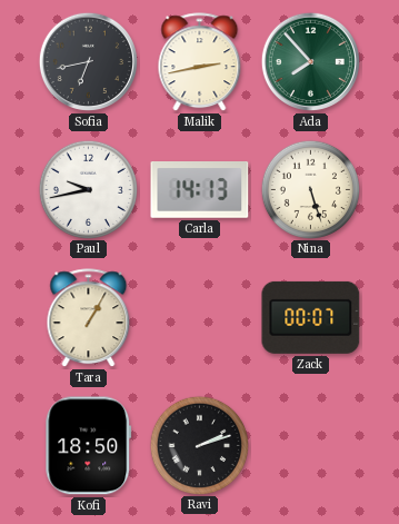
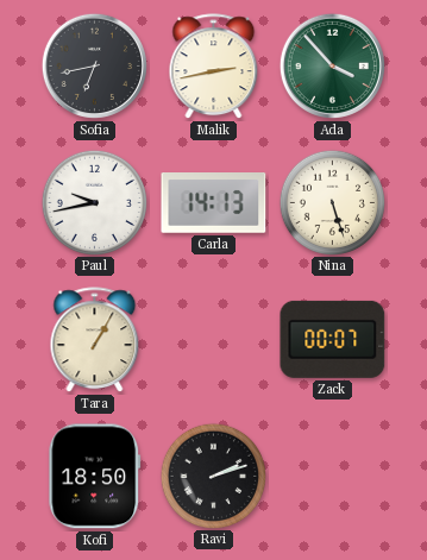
Ada: 7:53 -> 3:53
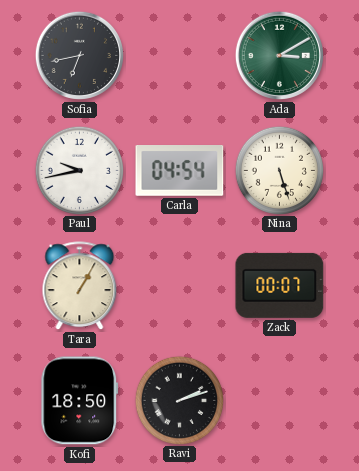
Malik: 2:43 -> none
Ada: 3:53 -> 3:10
Carla: 14:13 -> 04:54
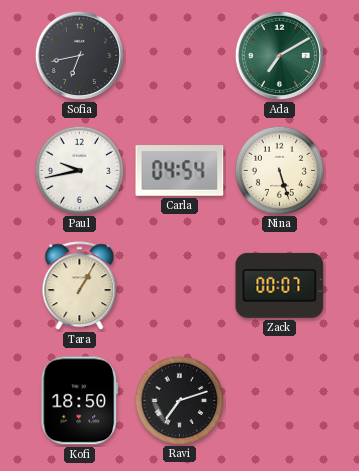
Ada: 3:10 -> 7:10
Ravi: 2:12 -> 7:12
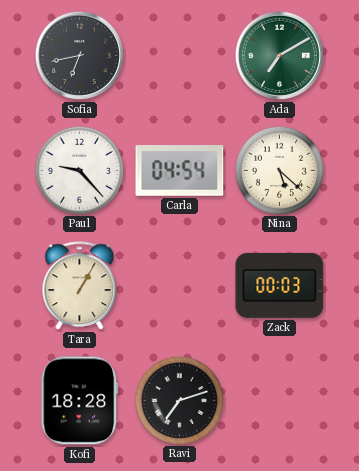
Paul: 9:43 -> 9:23
Nina: 5:27 -> 5:22
Zack: 00:07 -> 00:03
Kofi: 18:50 -> 18:28
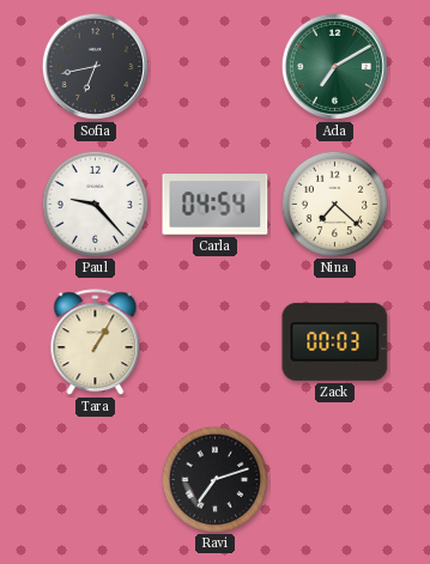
Nina: 5:22 -> 7:22
Kofi: 18:28 -> none
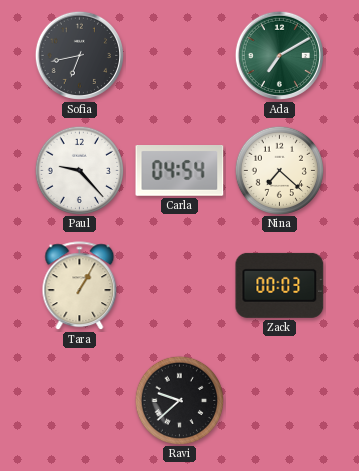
Ravi: 7:12 -> 9:38
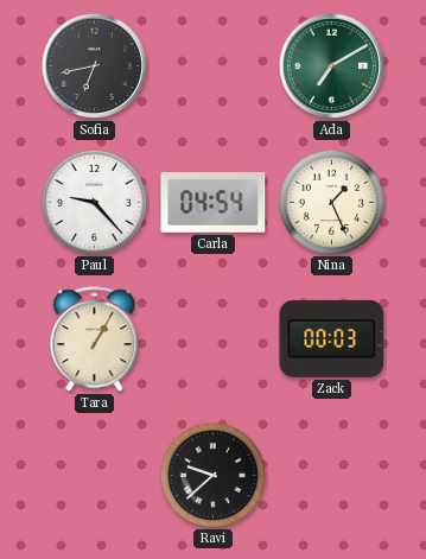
Nina: 7:22 -> 1:26
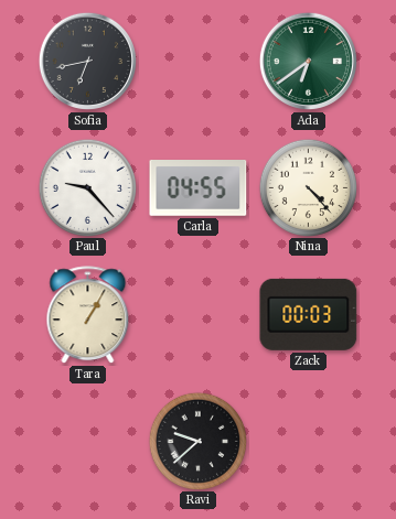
Ada: 7:10 -> 6:39
Carla: 04:54 -> 04:55
Nina: 1:26 -> 4:23
